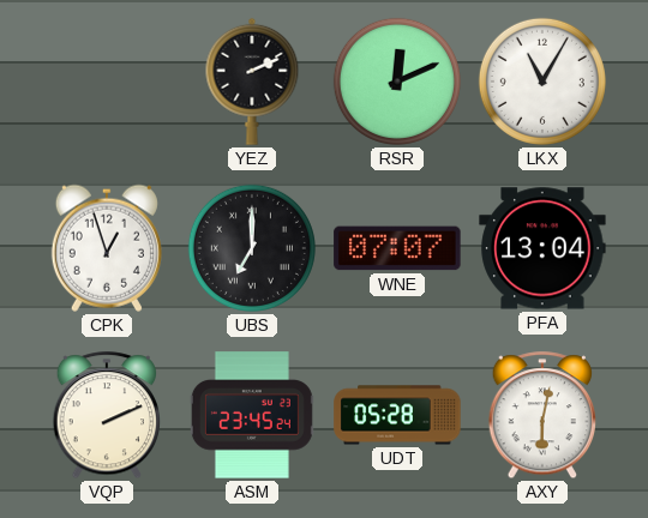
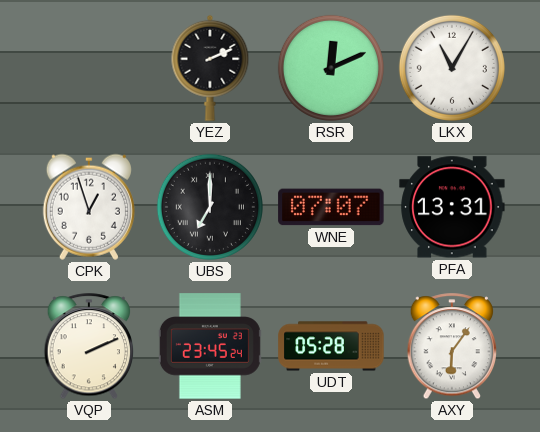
PFA: 13:04 -> 13:31
AXY: 6:02 -> 6:06
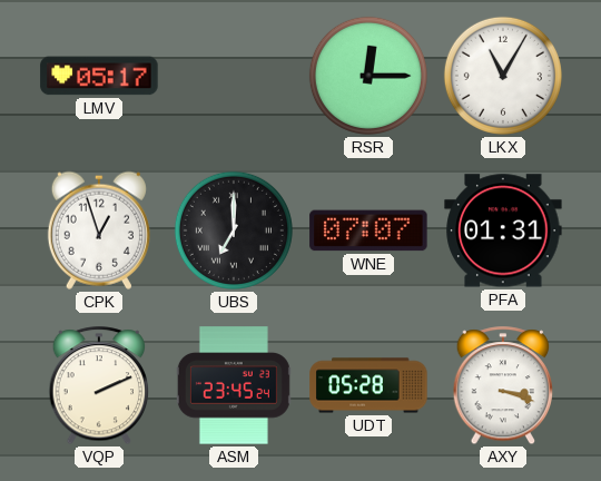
LMV: none -> 05:17
YEZ: 2:11 -> none
RSR: 12:11 -> 12:15
PFA: 13:31 -> 01:31
AXY: 6:06 -> 3:18
